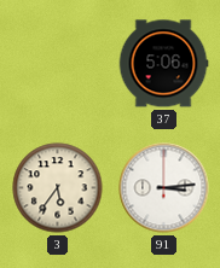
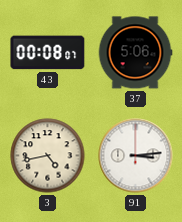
43: none -> 00:08
3: 5:36 -> 4:43
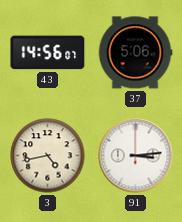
43: 00:08 -> 14:56
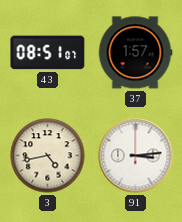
43: 14:56 -> 08:51
37: 5:06 -> 1:57
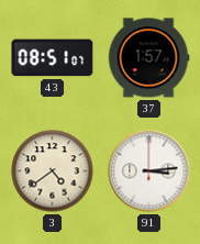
3: 4:43 -> 4:39
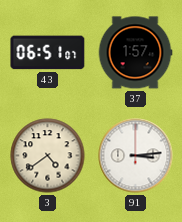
43: 08:51 -> 06:51
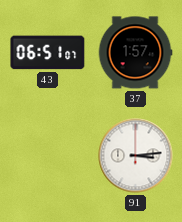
3: 4:39 -> none
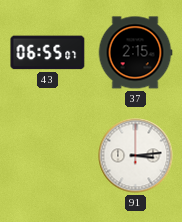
43: 06:51 -> 06:55
37: 1:57 -> 2:15
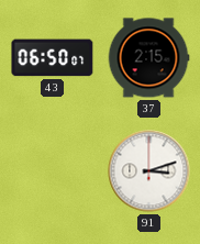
43: 06:55 -> 06:50
91: 3:14 -> 3:12
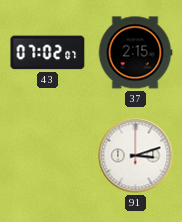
43: 06:50 -> 07:02
